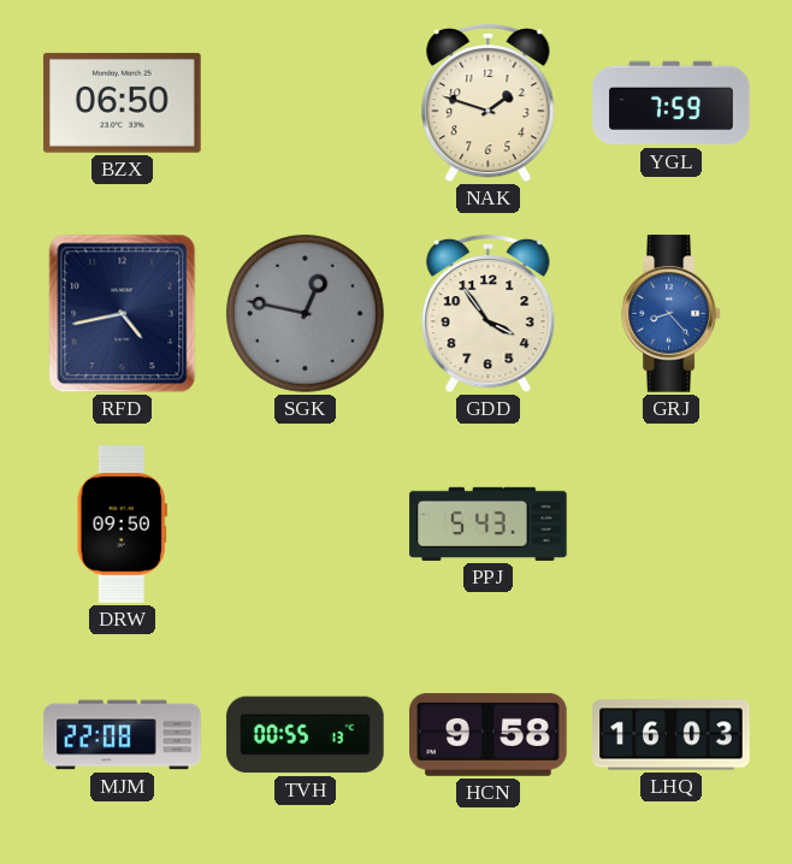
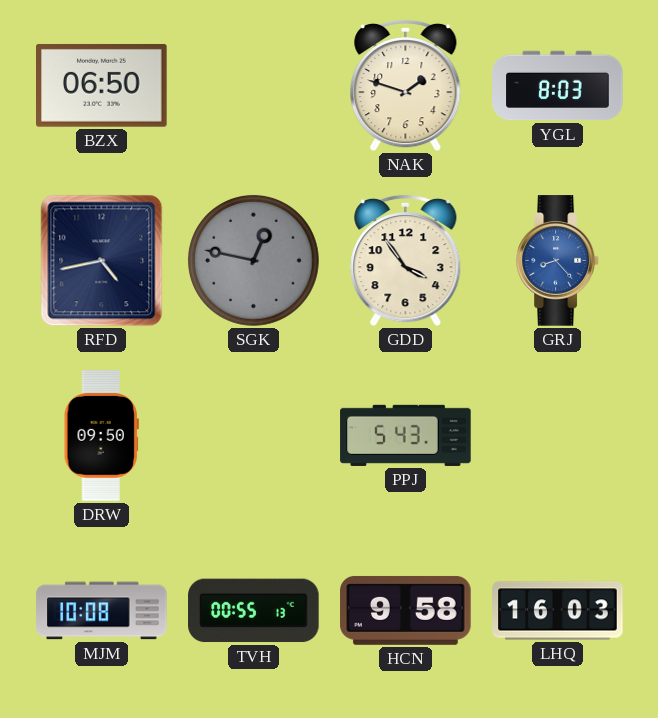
YGL: 7:59 -> 8:03
MJM: 22:08 -> 10:08
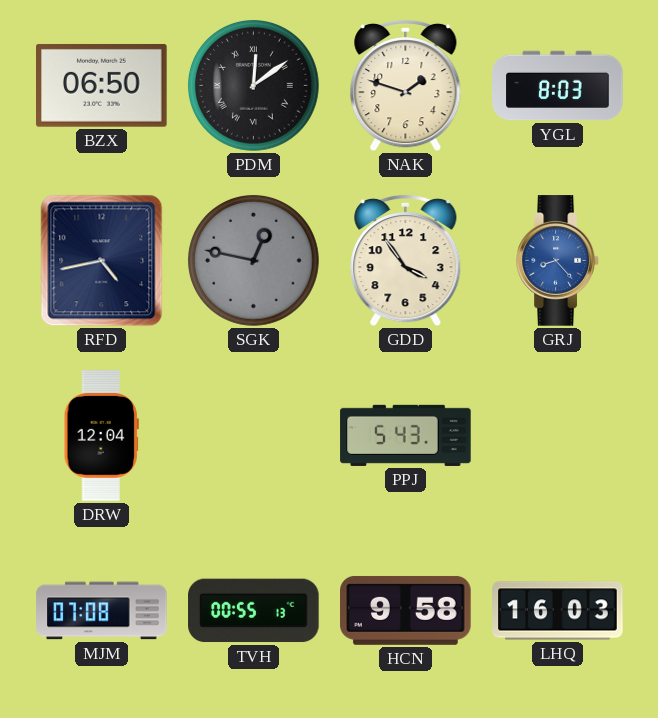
PDM: none -> 12:09
DRW: 09:50 -> 12:04
MJM: 10:08 -> 07:08
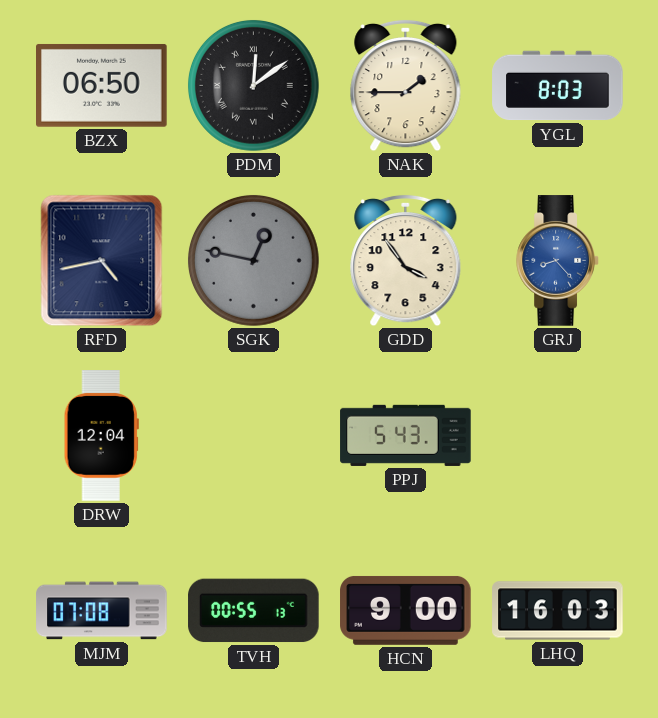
NAK: 1:48 -> 1:45
HCN: 9:58 -> 9:00
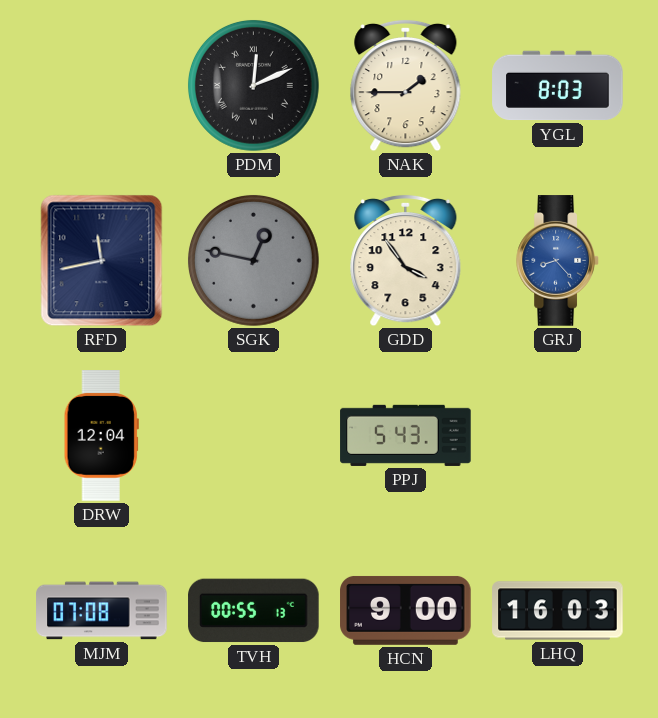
BZX: 06:50 -> none
PDM: 12:09 -> 12:11
RFD: 4:43 -> 11:43
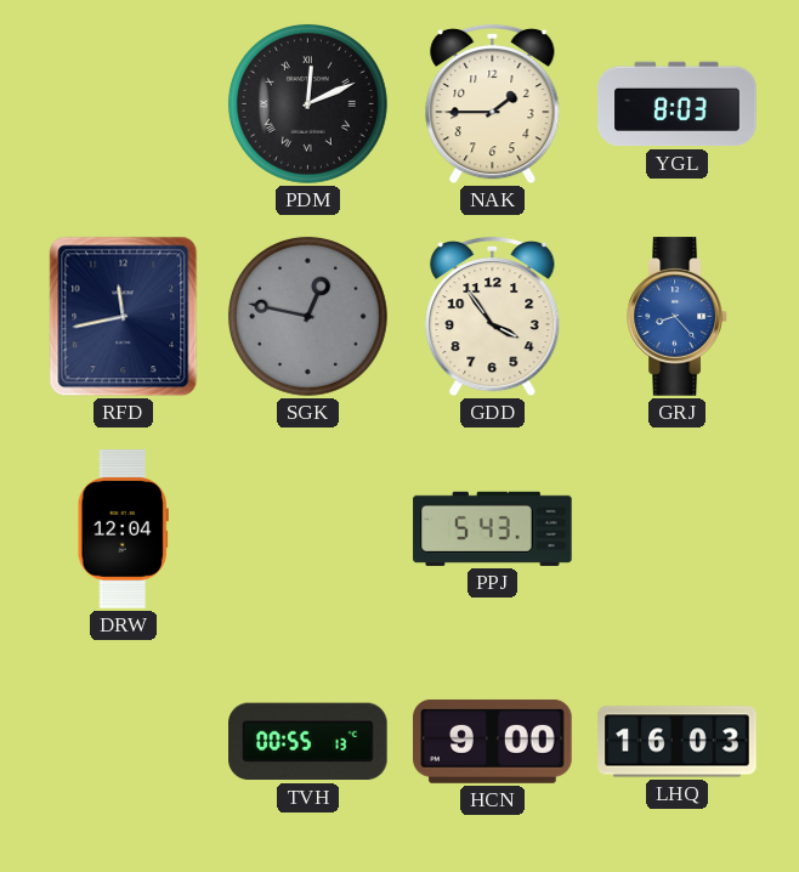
MJM: 07:08 -> none
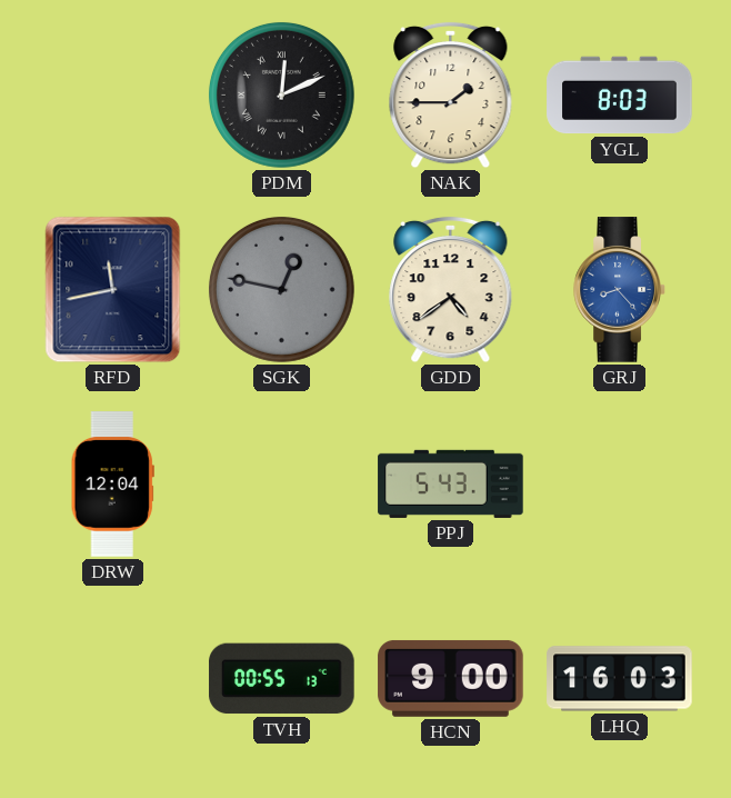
GDD: 3:54 -> 4:39
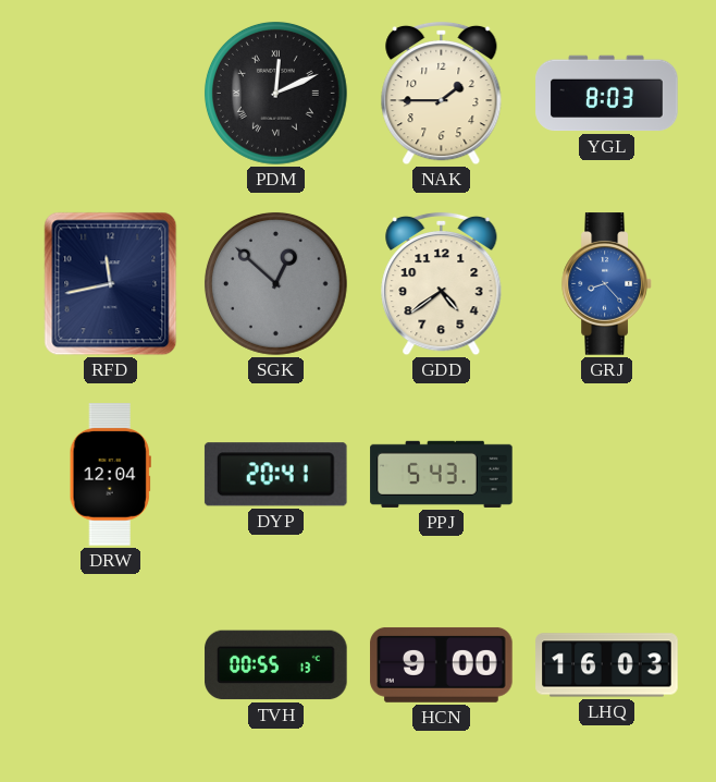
SGK: 12:47 -> 12:52
DYP: none -> 20:41
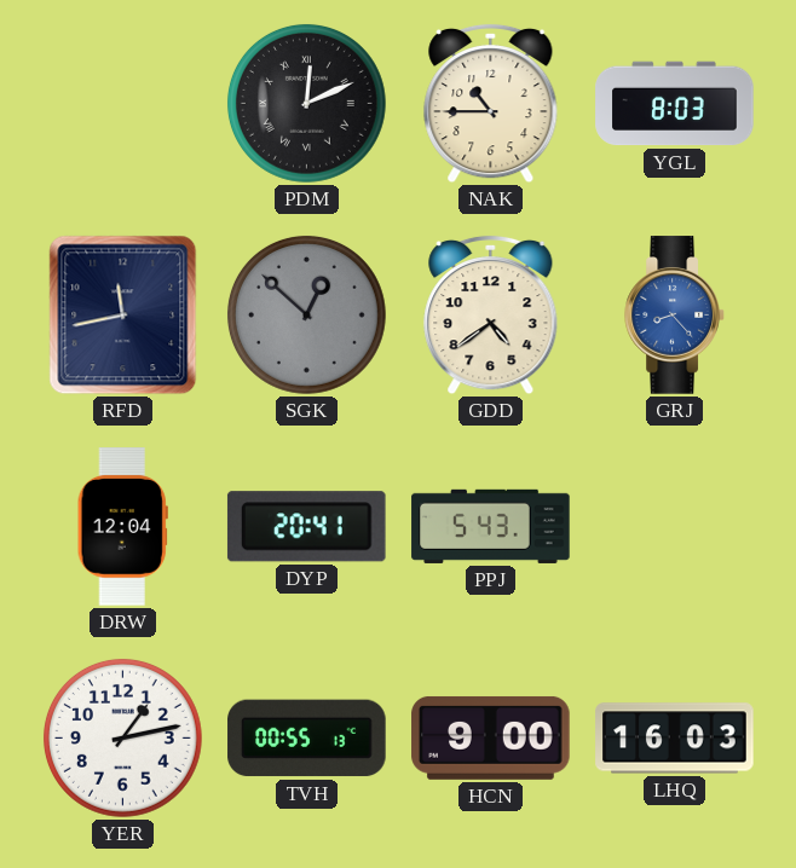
NAK: 1:45 -> 10:45
YER: none -> 1:13
